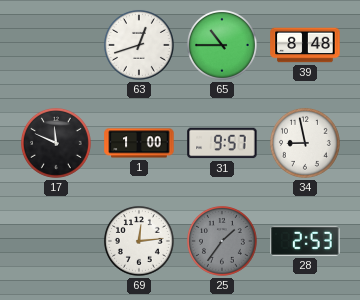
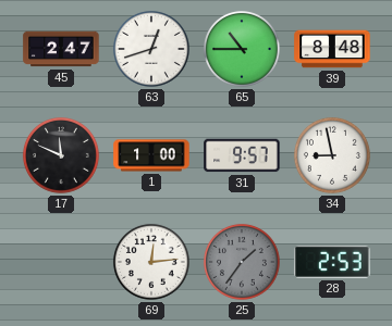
45: none -> 2:47
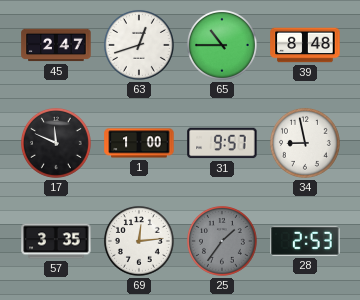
57: none -> 3:35
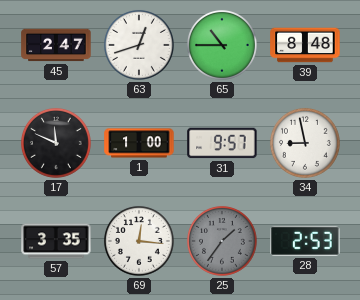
69: 12:14 -> 12:16
